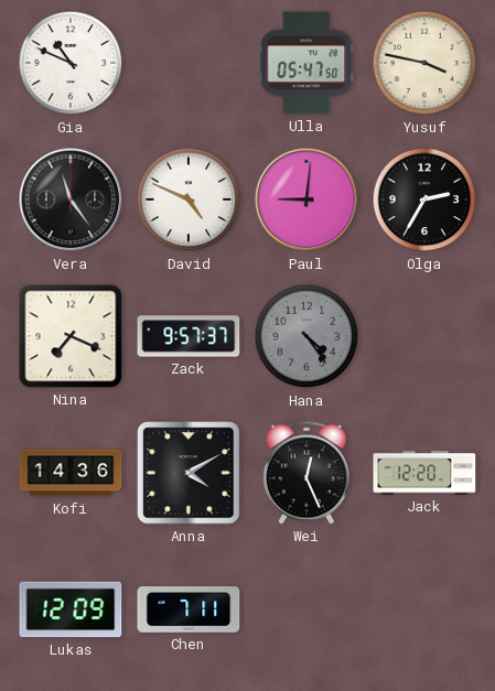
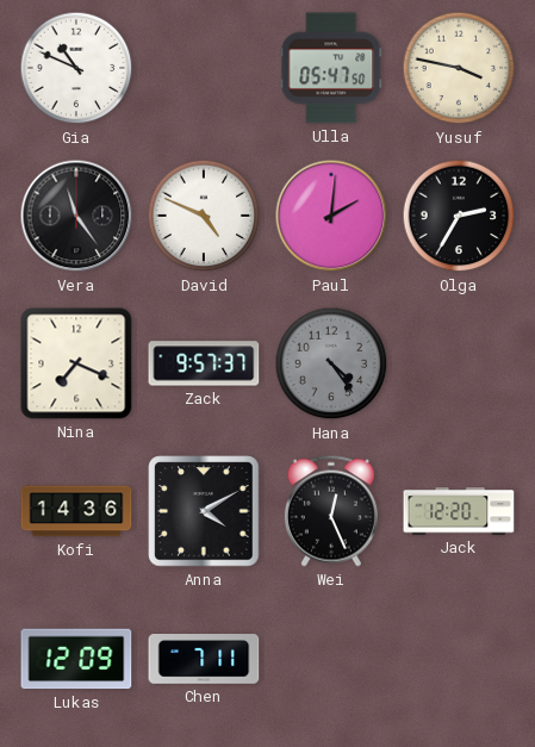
Paul: 9:01 -> 2:01
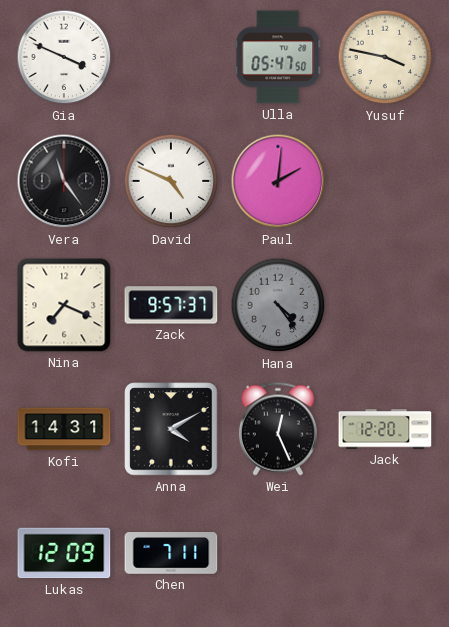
Gia: 10:49 -> 3:49
Olga: 2:35 -> none
Kofi: 14:36 -> 14:31
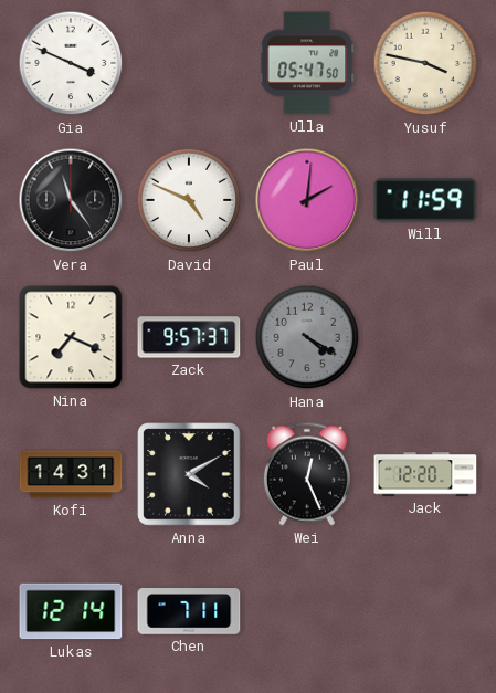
Will: none -> 11:59
Hana: 4:24 -> 4:20
Lukas: 12:09 -> 12:14
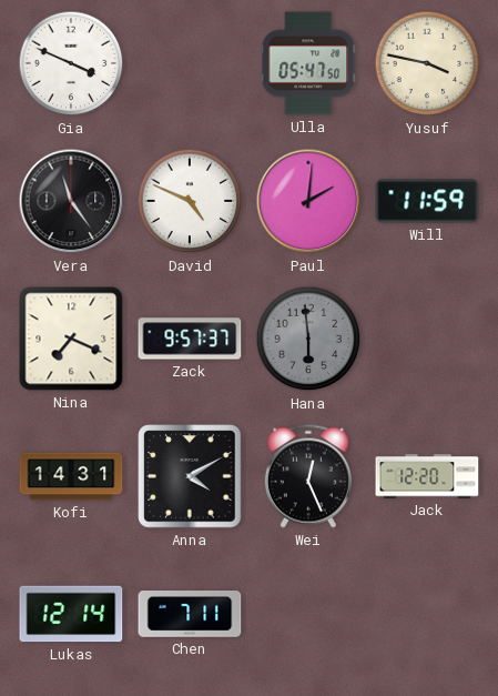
Hana: 4:20 -> 5:59
